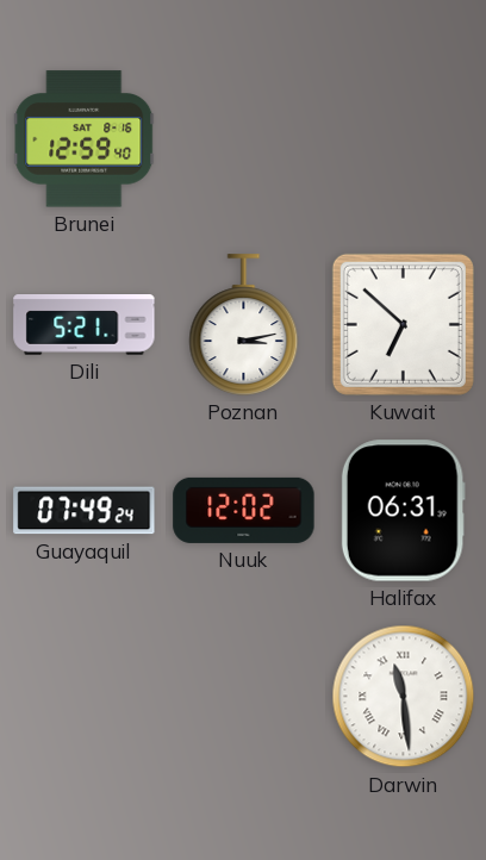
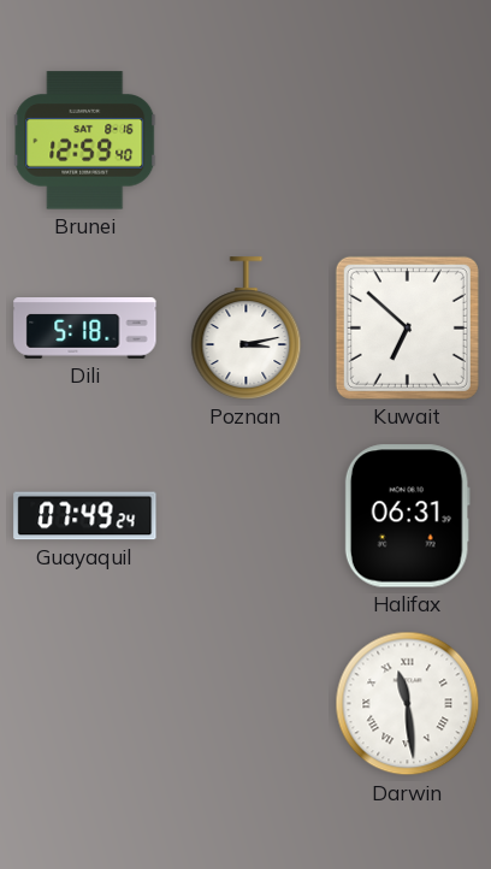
Dili: 5:21 -> 5:18
Nuuk: 12:02 -> none
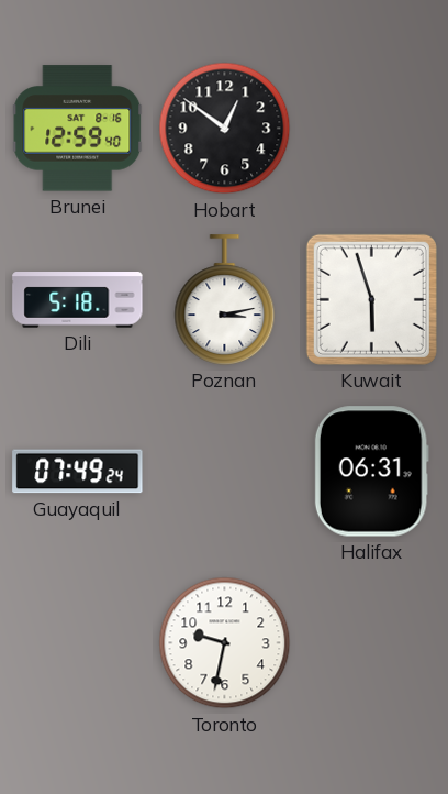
Hobart: none -> 12:51
Kuwait: 6:52 -> 5:57
Toronto: none -> 9:32
Darwin: 11:29 -> none
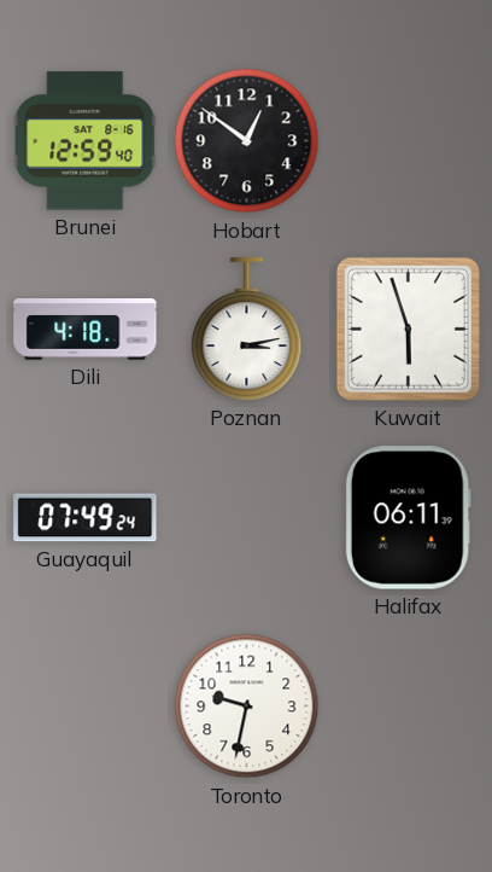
Dili: 5:18 -> 4:18
Halifax: 06:31 -> 06:11
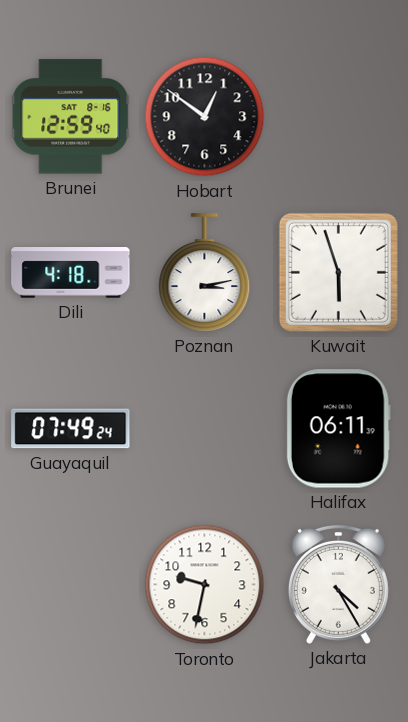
Jakarta: none -> 4:25
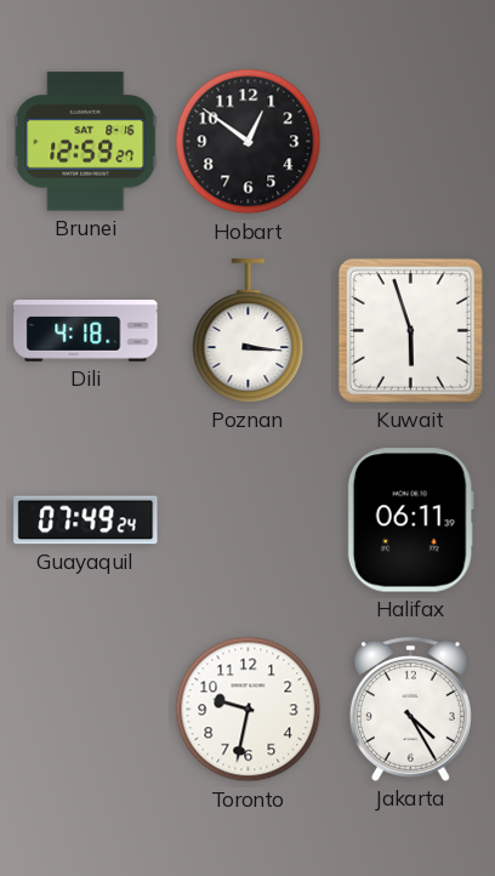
Brunei: 12:59:40 -> 12:59:27
Poznan: 3:13 -> 3:16
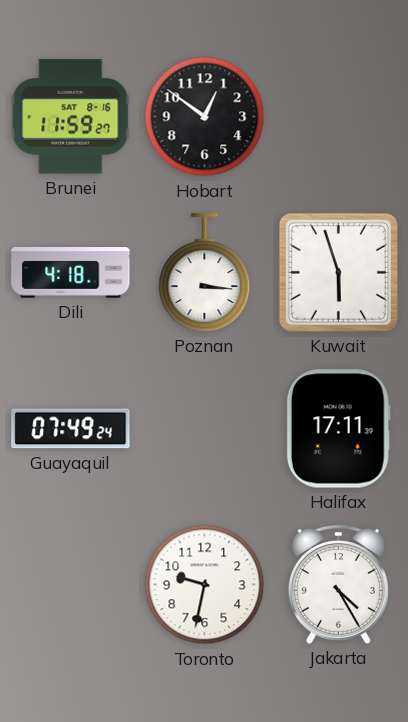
Brunei: 12:59 -> 11:59
Halifax: 06:11 -> 17:11
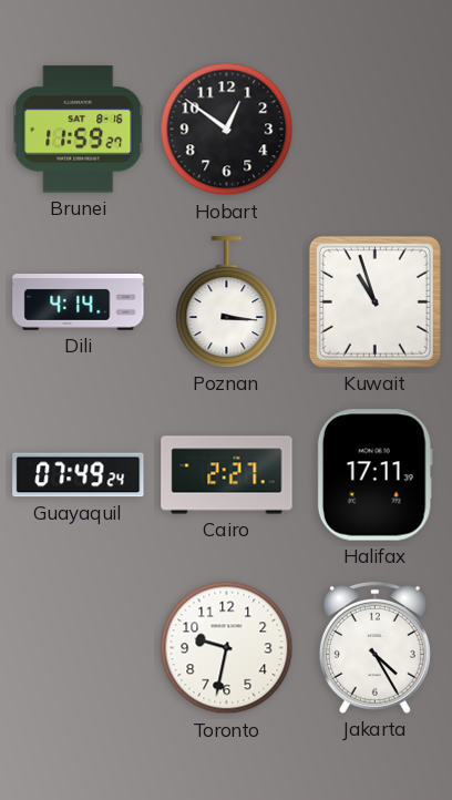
Dili: 4:18 -> 4:14
Kuwait: 5:57 -> 10:57
Cairo: none -> 2:27
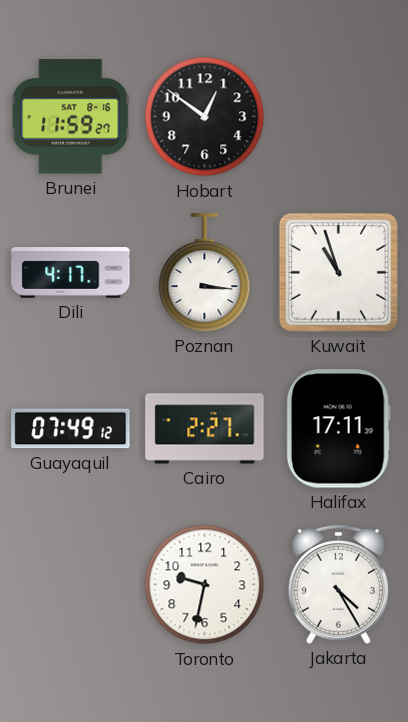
Dili: 4:14 -> 4:17
Guayaquil: 07:49:24 -> 07:49:12
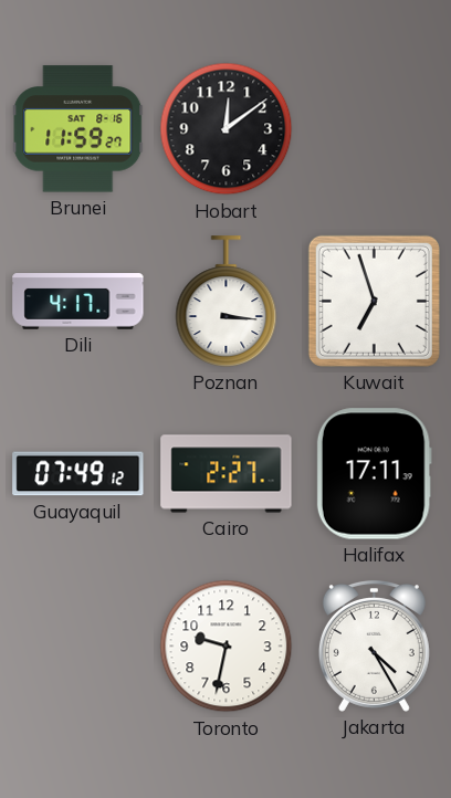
Hobart: 12:51 -> 12:09
Kuwait: 10:57 -> 6:57
